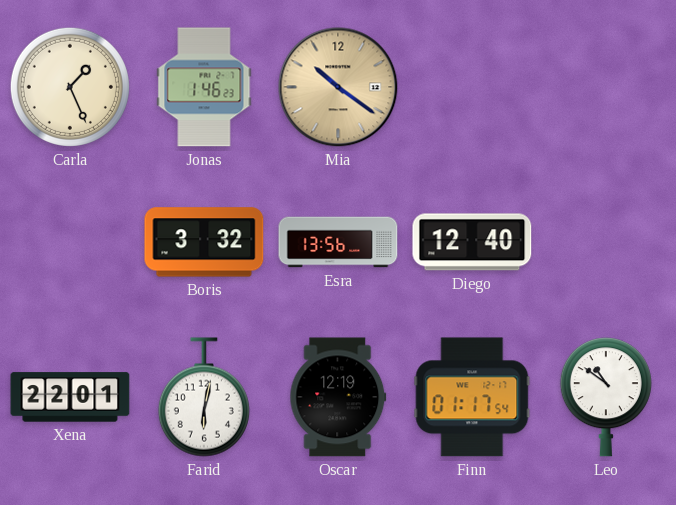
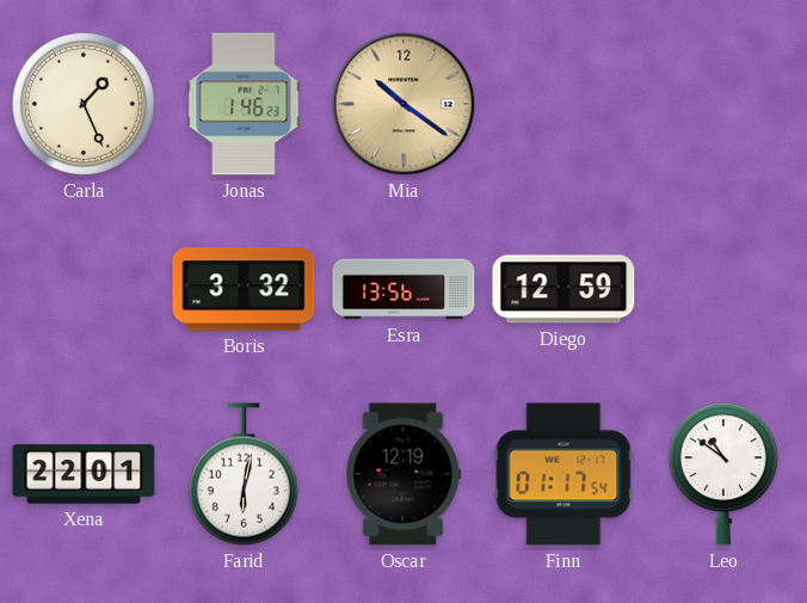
Diego: 12:40 -> 12:59
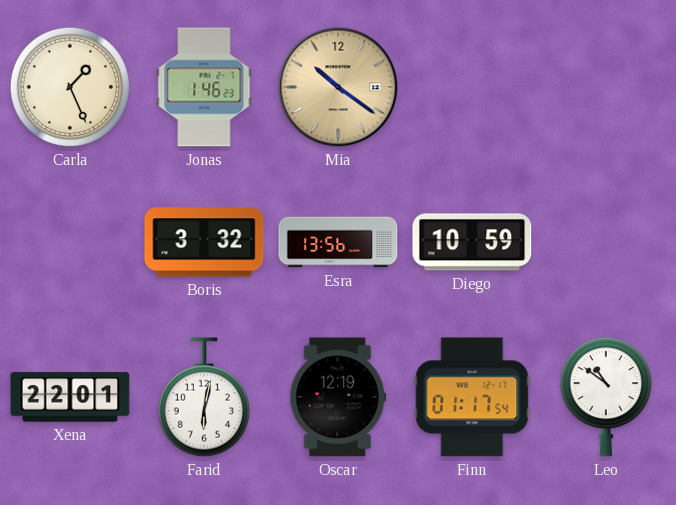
Diego: 12:59 -> 10:59
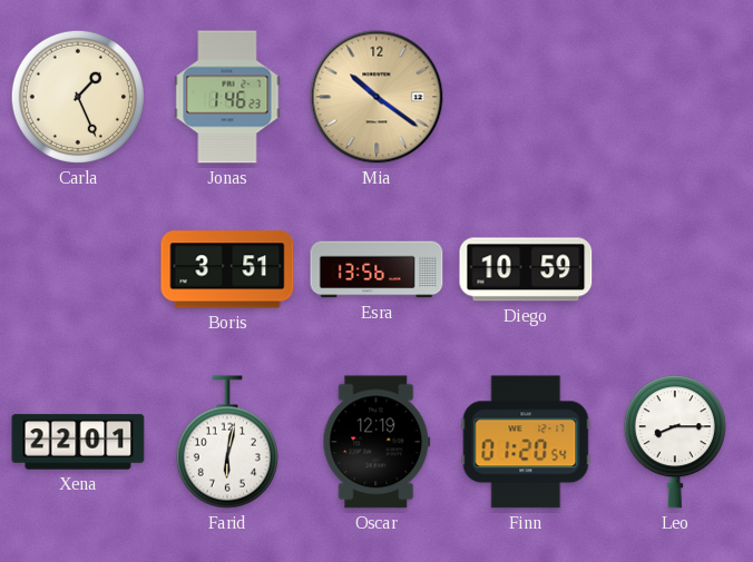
Boris: 3:32 -> 3:51
Finn: 01:17 -> 01:20
Leo: 10:51 -> 8:15
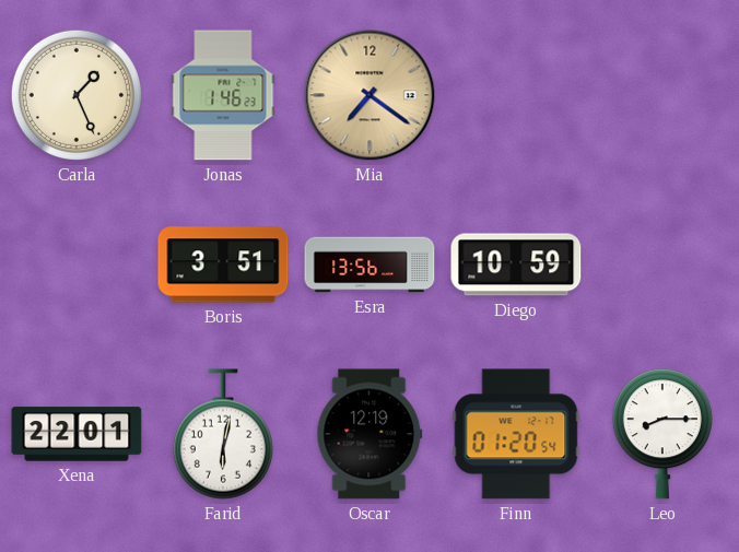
Mia: 10:21 -> 7:21
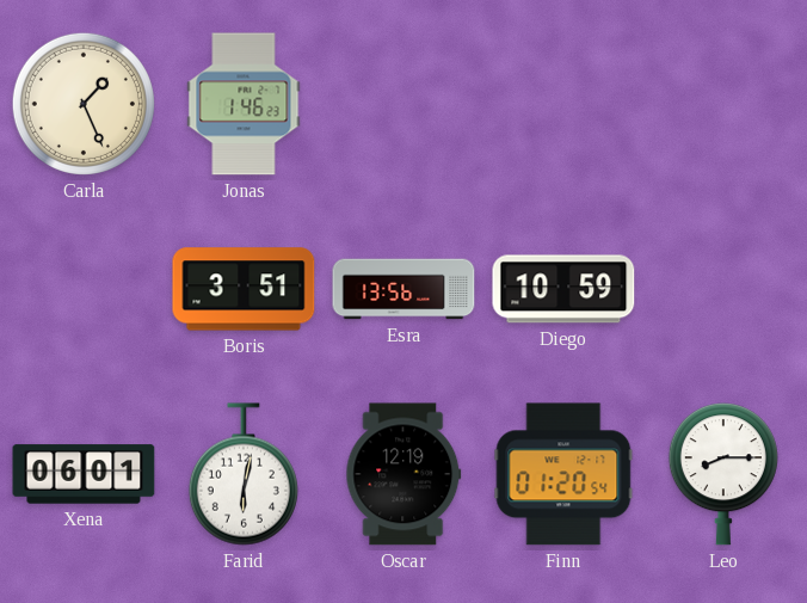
Mia: 7:21 -> none
Xena: 22:01 -> 06:01
